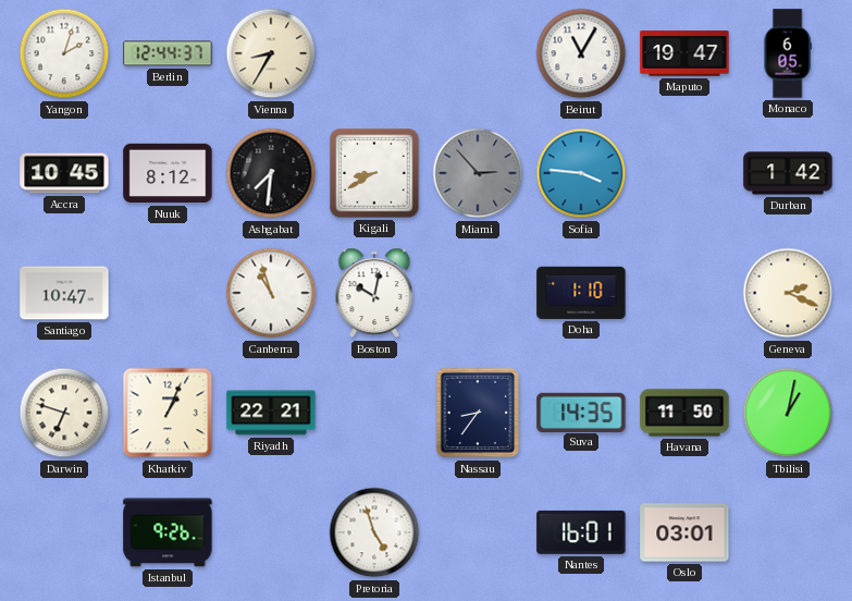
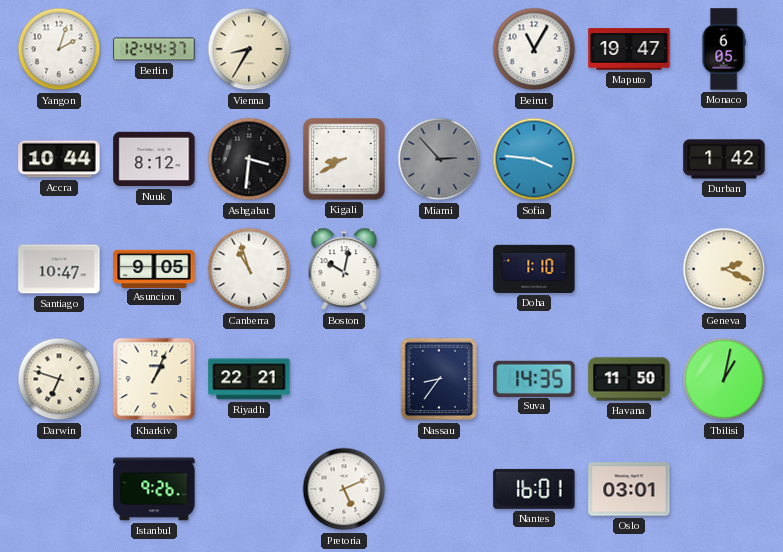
Accra: 10:45 -> 10:44
Ashgabat: 7:31 -> 3:31
Asuncion: none -> 9:05
Pretoria: 4:57 -> 5:11
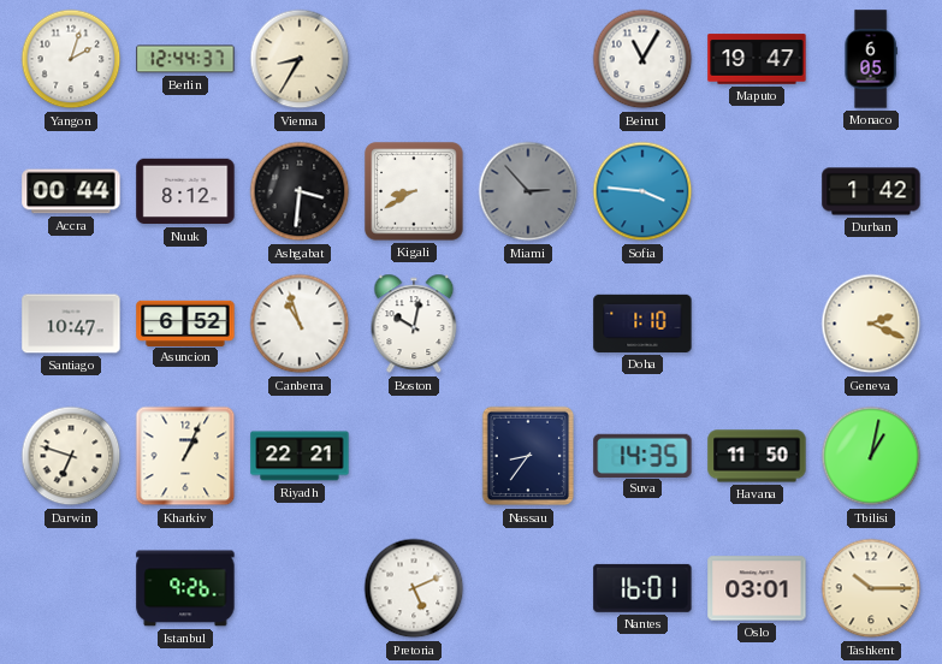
Accra: 10:44 -> 00:44
Asuncion: 9:05 -> 6:52
Tashkent: none -> 10:15
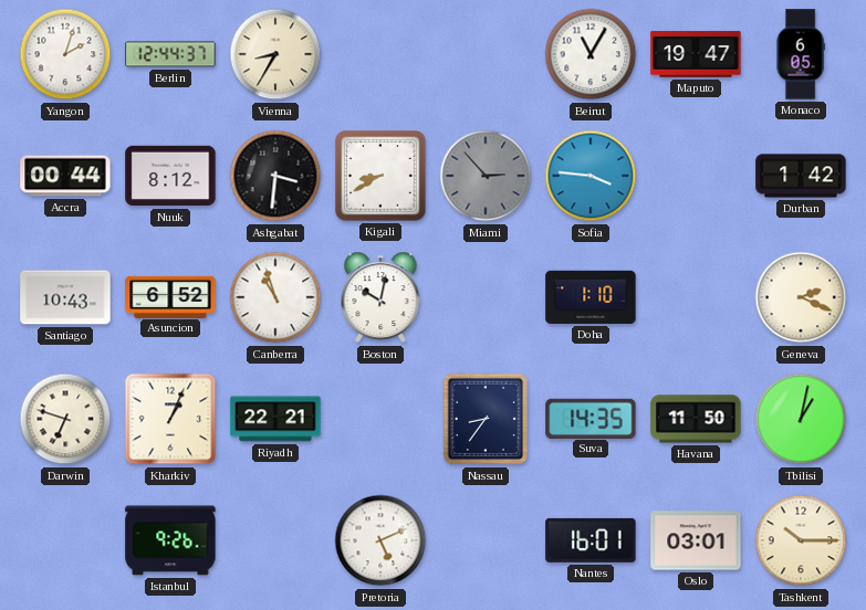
Santiago: 10:47 -> 10:43
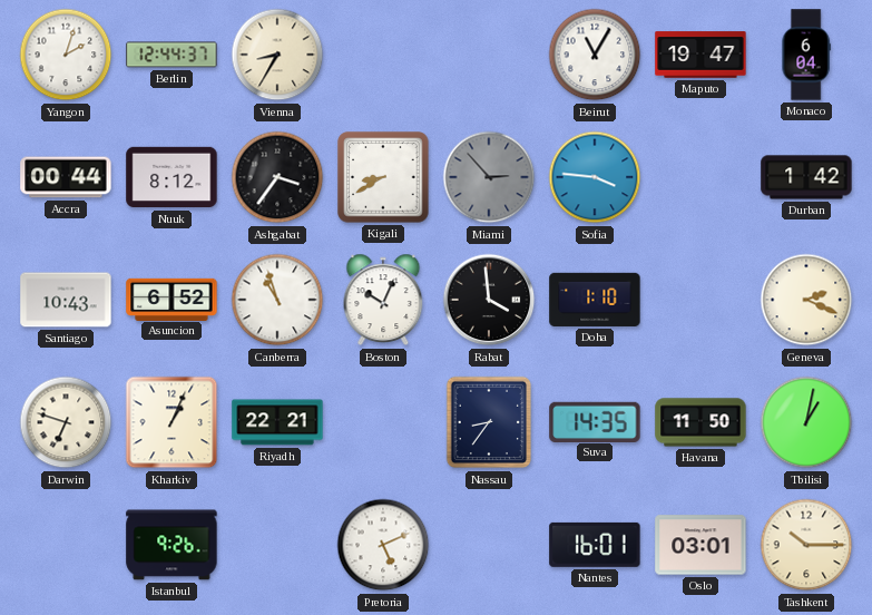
Monaco: 6:05 -> 6:04
Ashgabat: 3:31 -> 3:36
Boston: 10:02 -> 10:04
Rabat: none -> 3:59
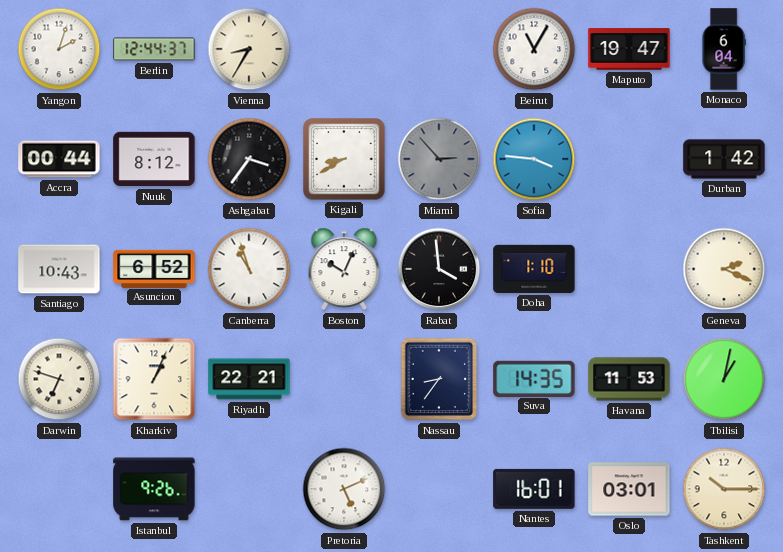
Havana: 11:50 -> 11:53
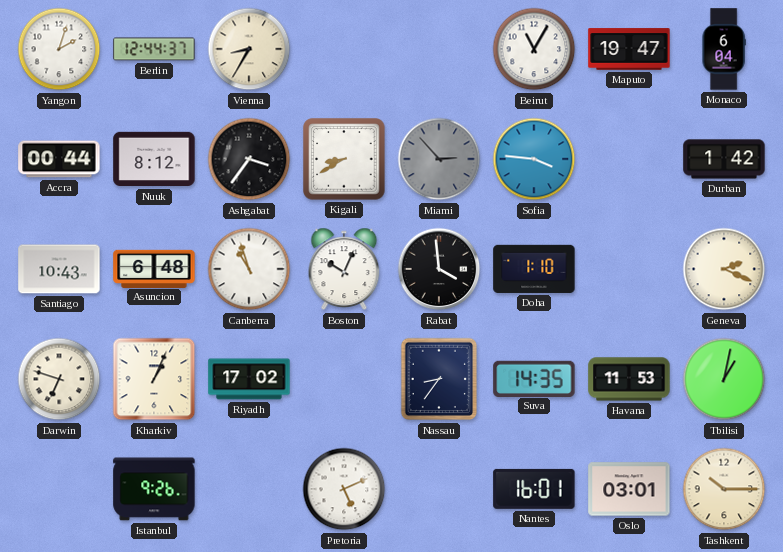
Asuncion: 6:52 -> 6:48
Riyadh: 22:21 -> 17:02
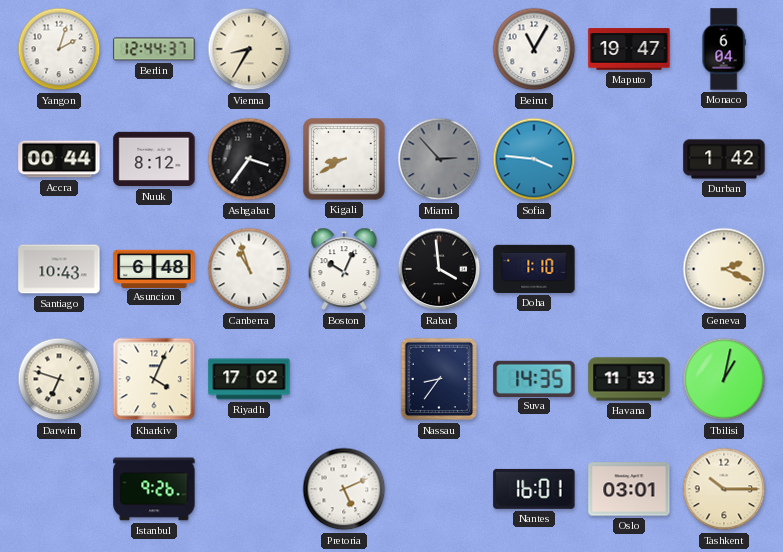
Kharkiv: 1:04 -> 4:04
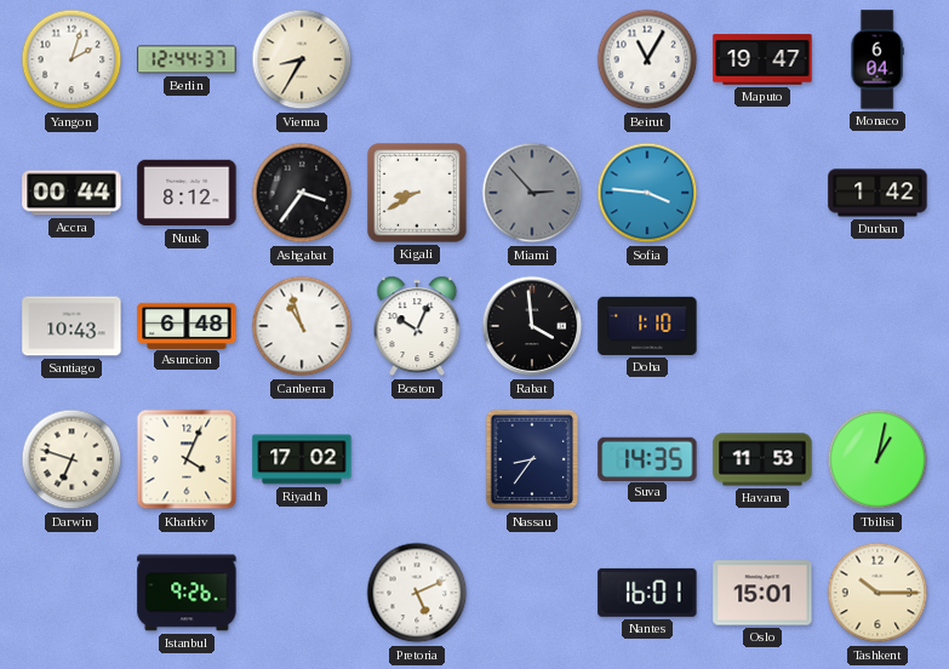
Geneva: 2:19 -> none
Oslo: 03:01 -> 15:01
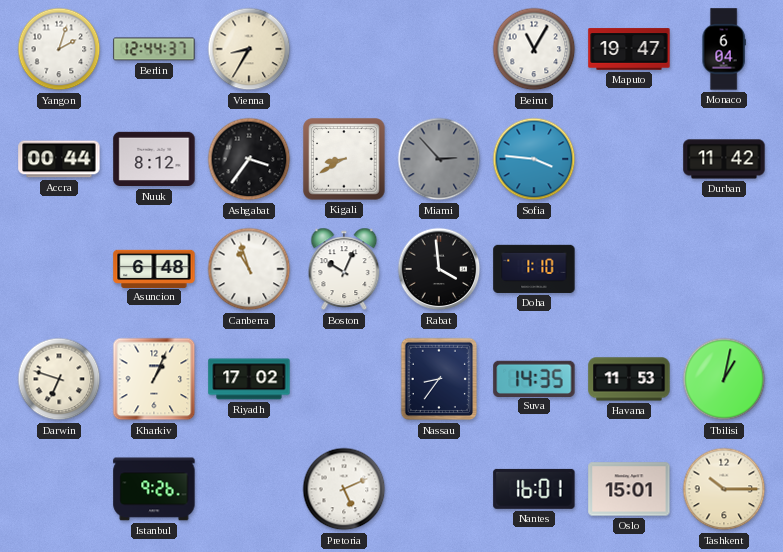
Durban: 1:42 -> 11:42
Santiago: 10:43 -> none
Kharkiv: 4:04 -> 1:04
